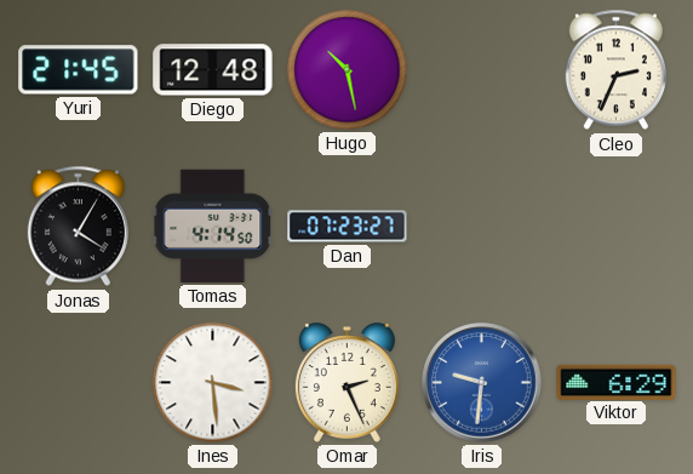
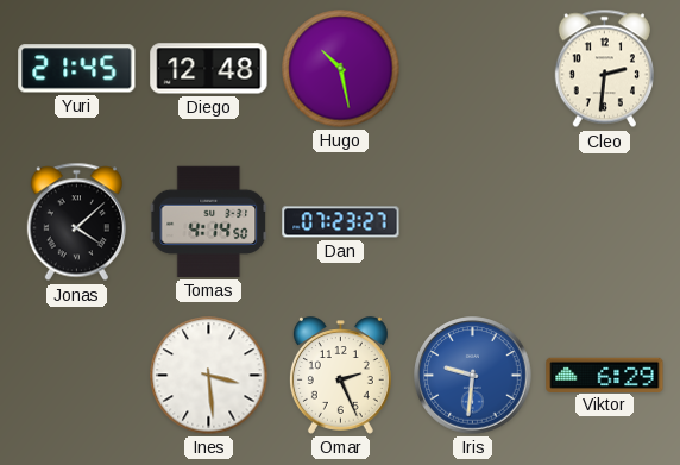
Cleo: 2:34 -> 2:31
Jonas: 4:05 -> 4:08
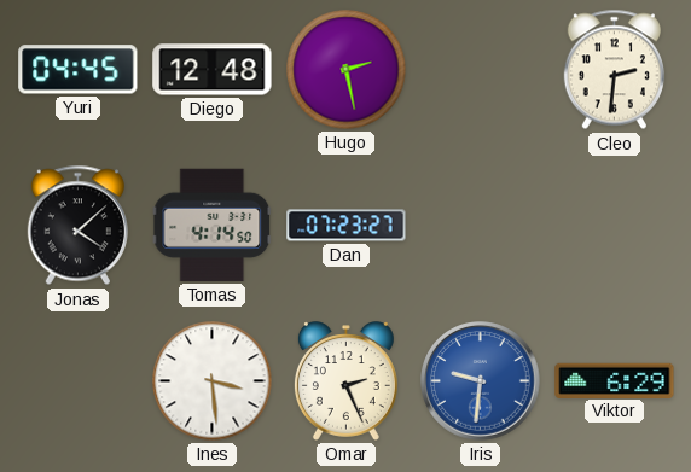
Yuri: 21:45 -> 04:45
Hugo: 10:28 -> 2:28
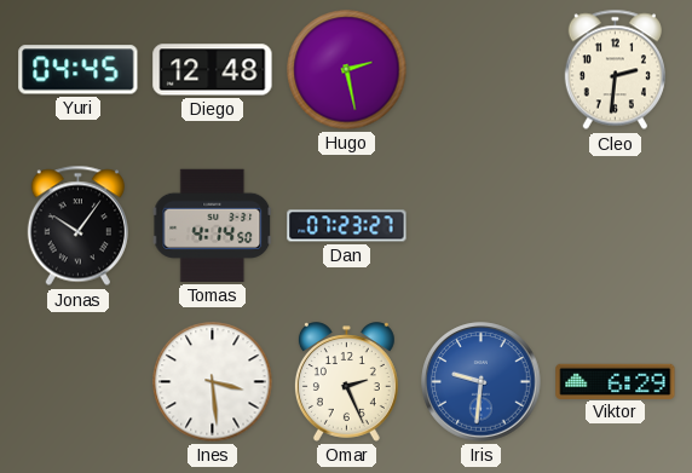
Jonas: 4:08 -> 10:06
